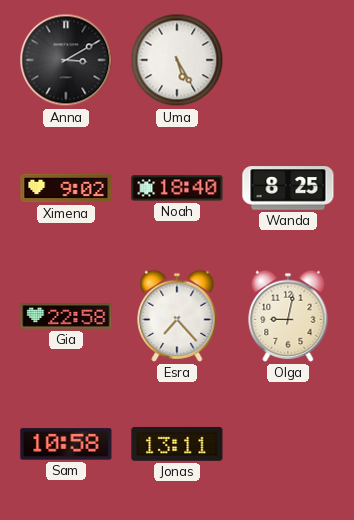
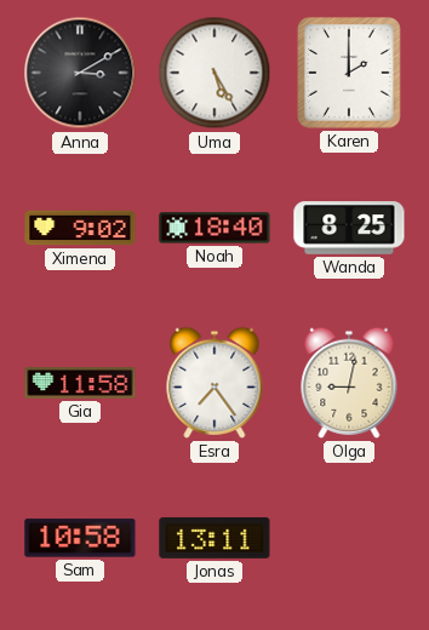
Karen: none -> 2:00
Gia: 22:58 -> 11:58
Esra: 7:23 -> 7:24
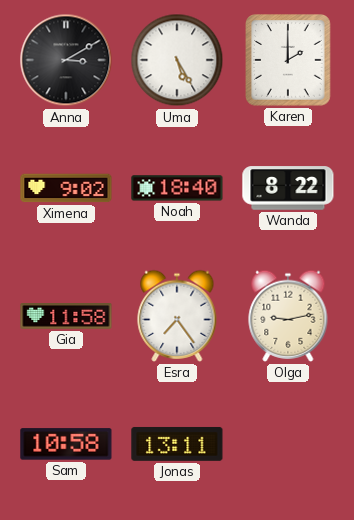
Wanda: 8:25 -> 8:22
Olga: 9:02 -> 9:13
